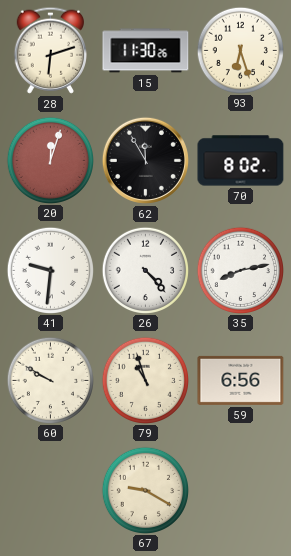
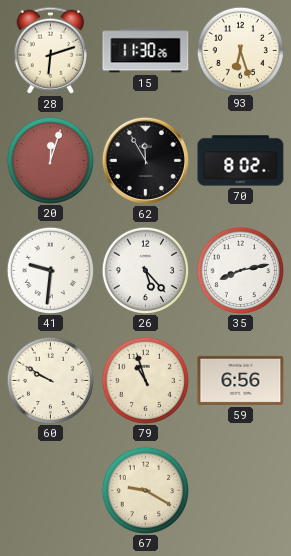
26: 4:23 -> 5:23
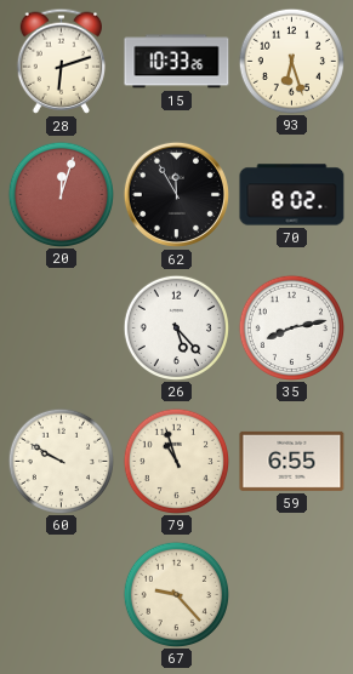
15: 11:30 -> 10:33
41: 9:31 -> none
59: 6:56 -> 6:55
67: 9:20 -> 9:23
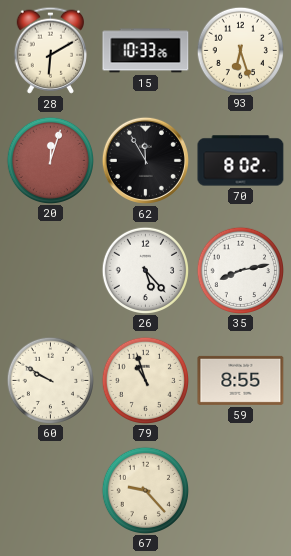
28: 6:12 -> 6:10
59: 6:55 -> 8:55
